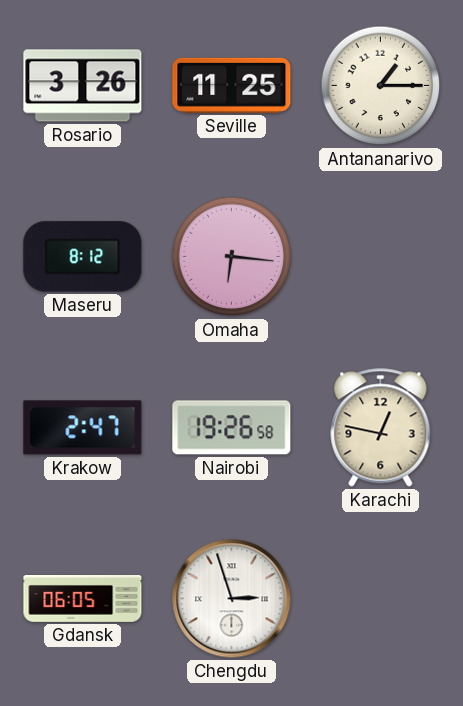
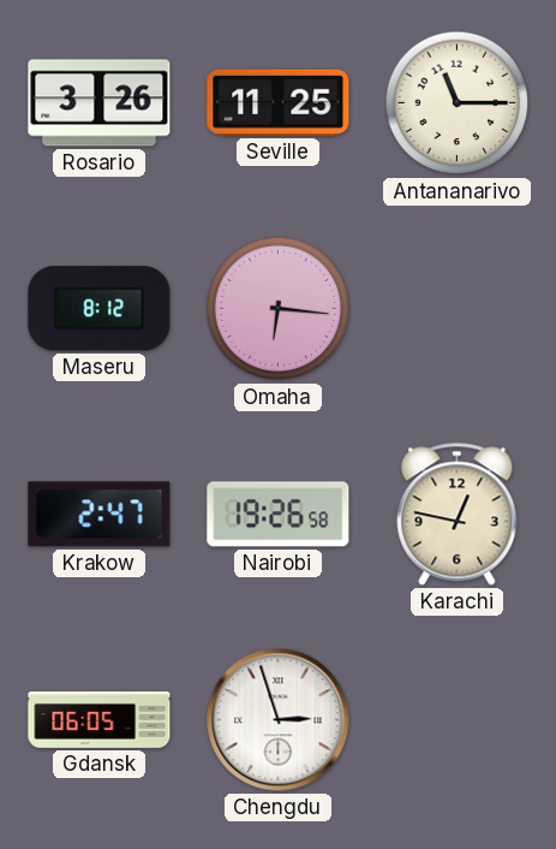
Antananarivo: 1:15 -> 11:15
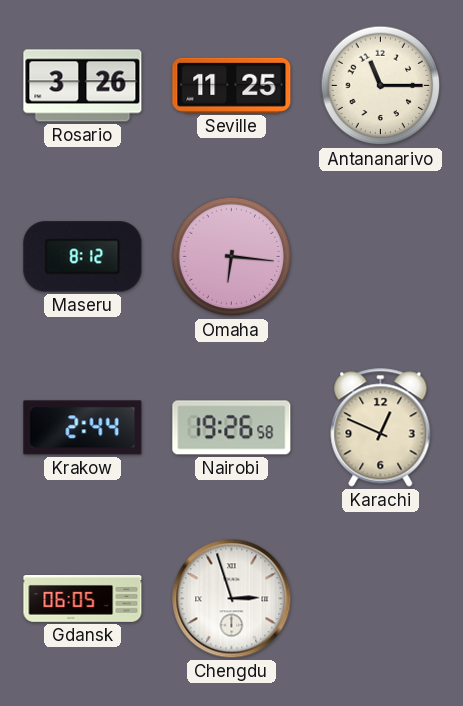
Krakow: 2:47 -> 2:44
Karachi: 12:47 -> 12:49
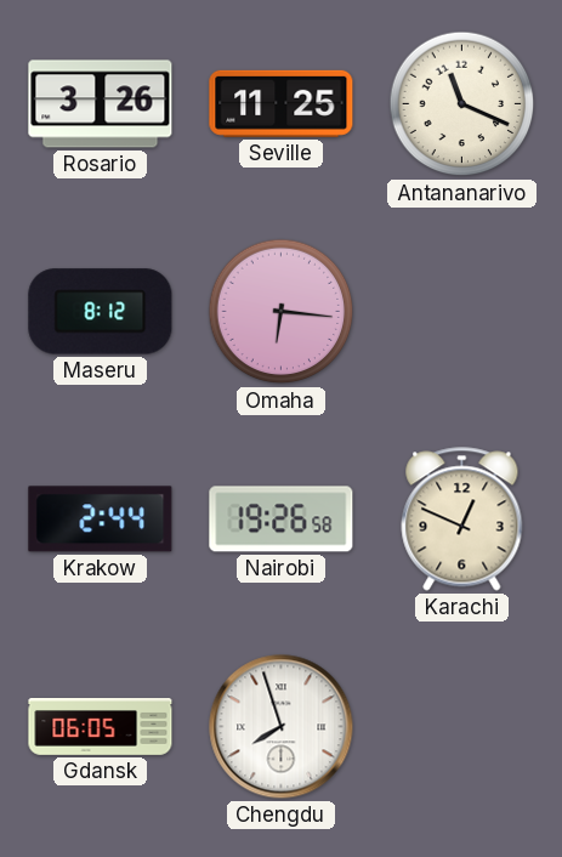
Antananarivo: 11:15 -> 11:19
Chengdu: 2:57 -> 7:57
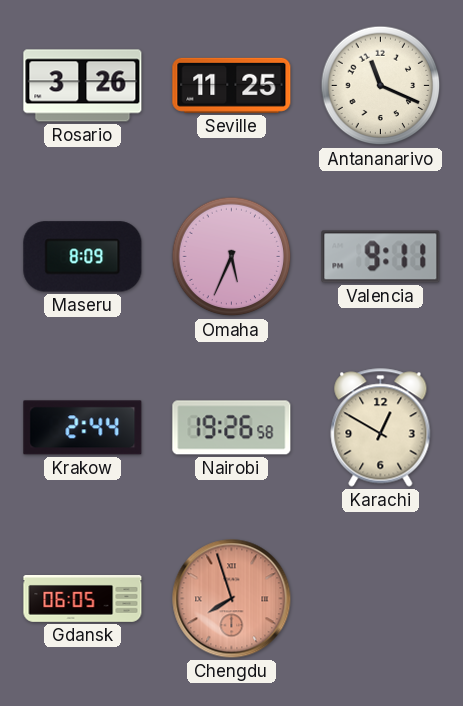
Maseru: 8:12 -> 8:09
Omaha: 6:16 -> 5:34
Valencia: none -> 9:11
Karachi: 12:49 -> 12:50
Chengdu dial: white -> salmon
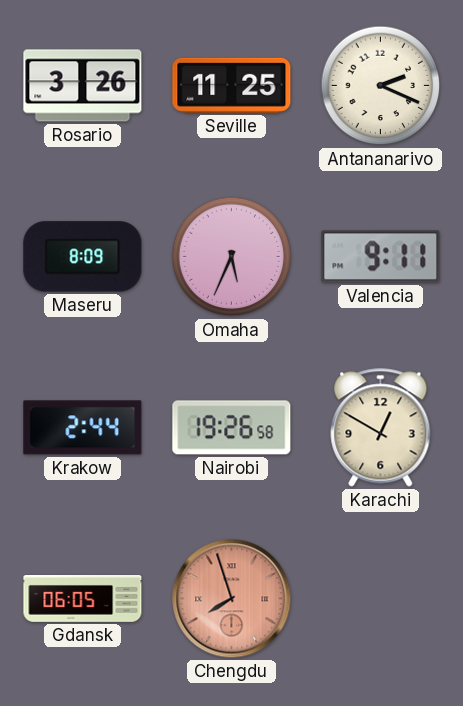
Antananarivo: 11:19 -> 2:19
